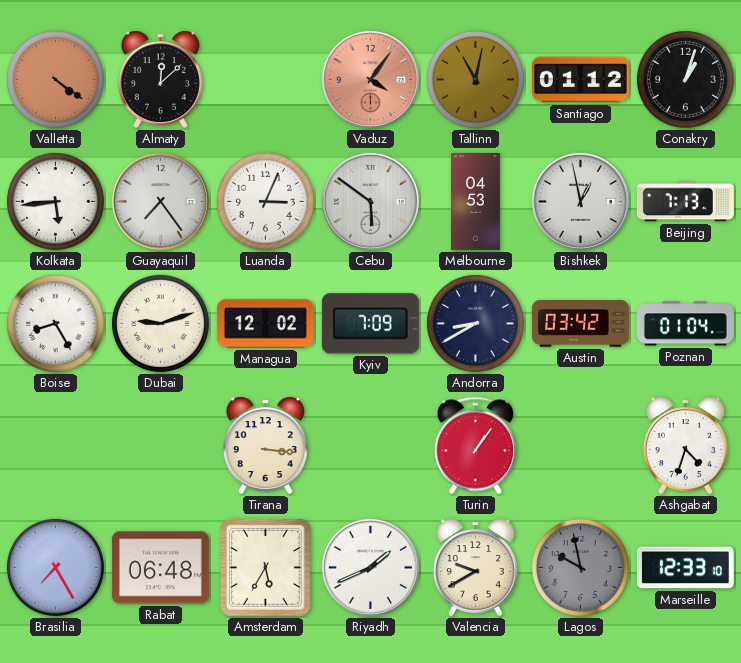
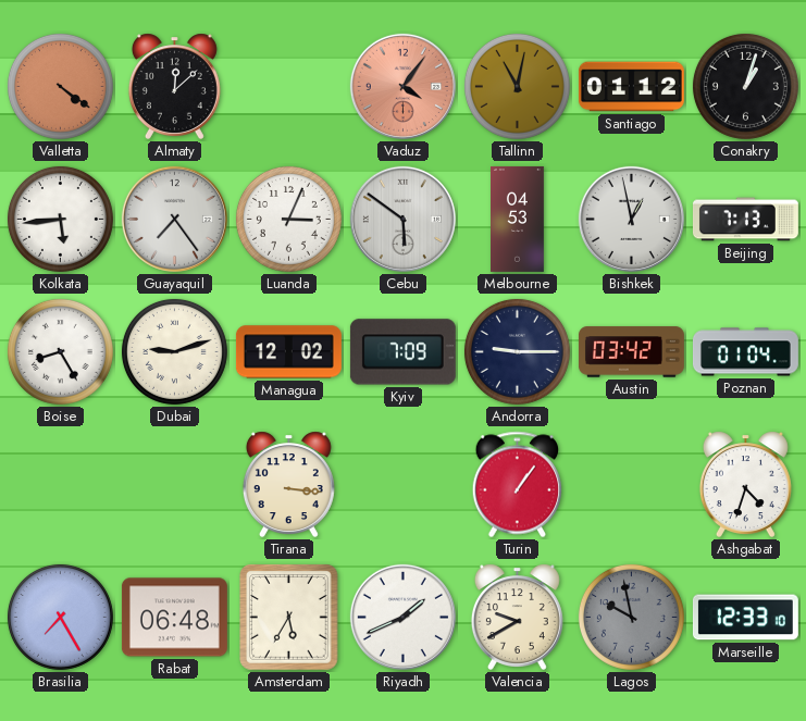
Andorra: 8:40 -> 9:15
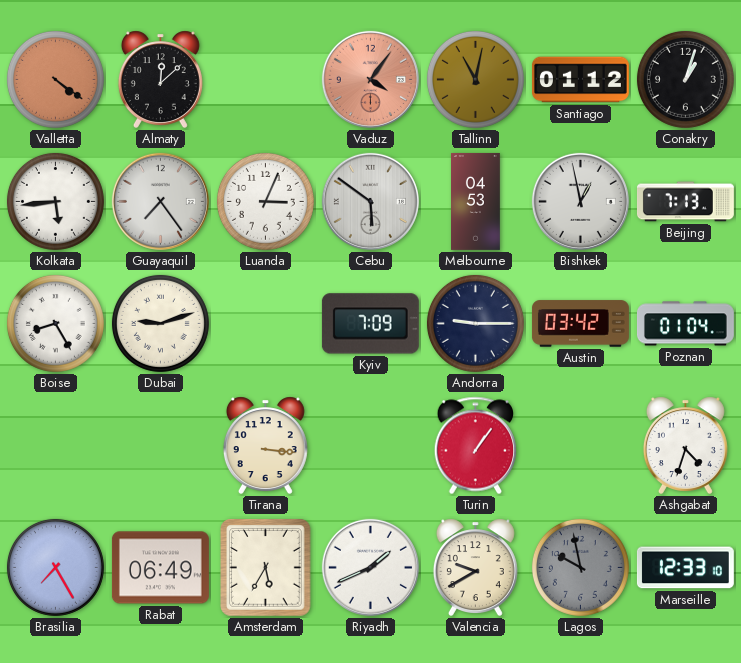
Managua: 12:02 -> none
Rabat: 06:48 -> 06:49
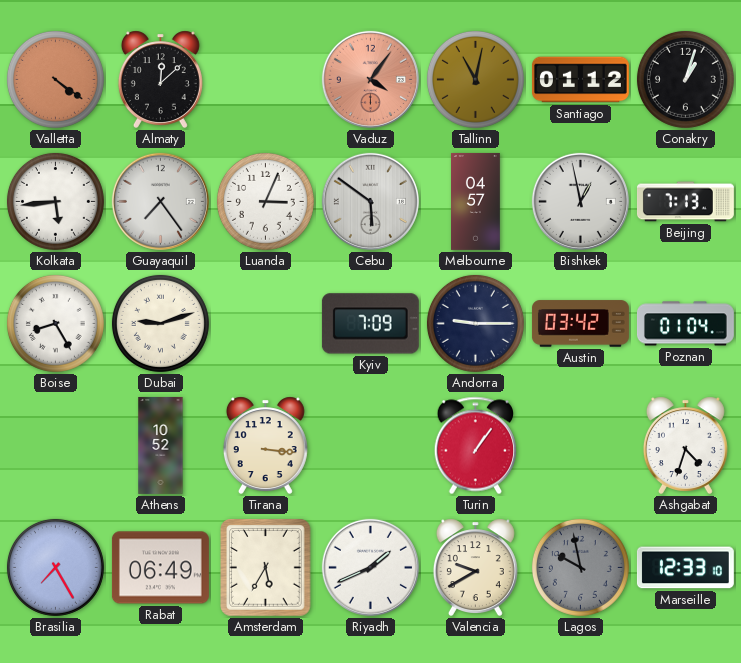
Melbourne: 04:53 -> 04:57
Athens: none -> 10:52
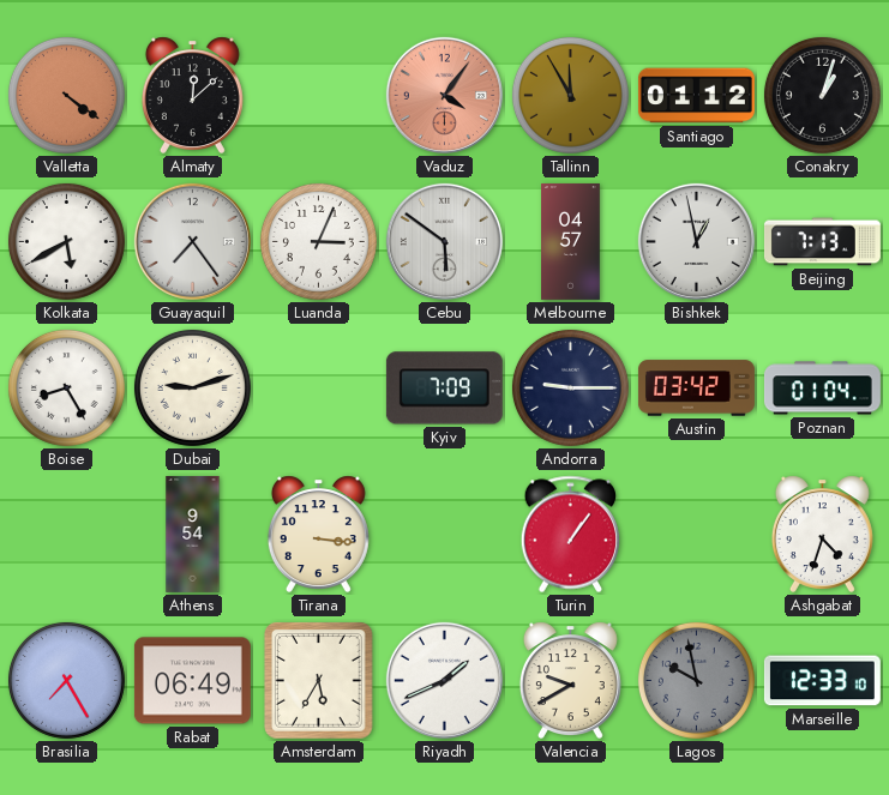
Tallinn: 11:02 -> 11:55
Kolkata: 5:44 -> 5:40
Athens: 10:52 -> 9:54
